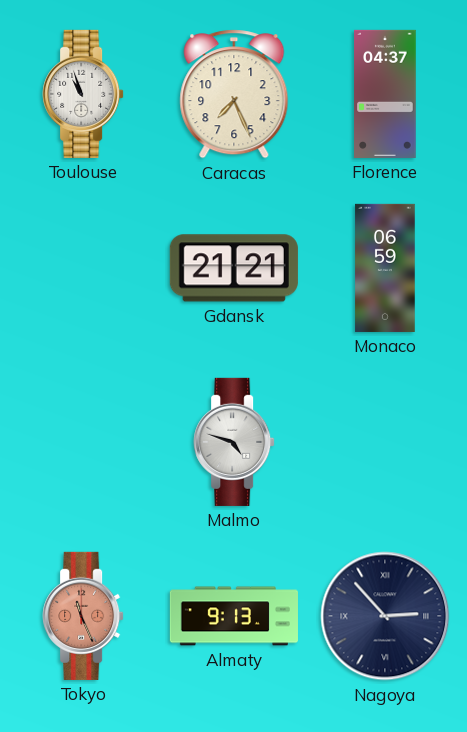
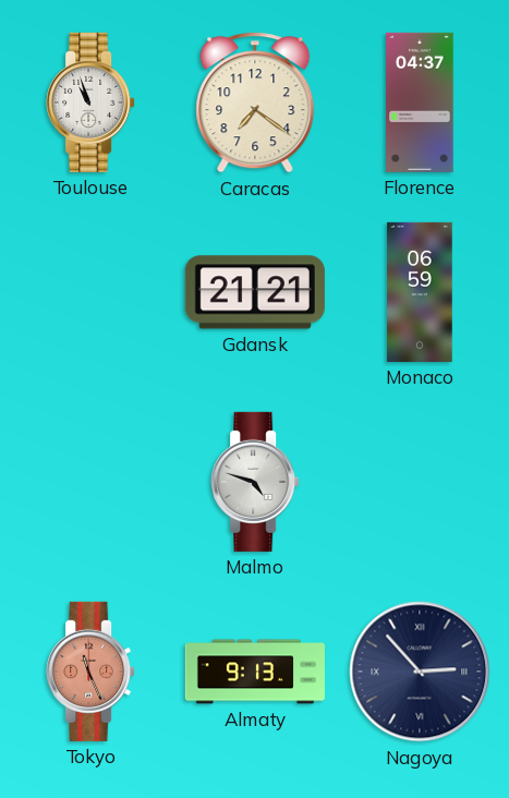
Caracas: 7:26 -> 7:21
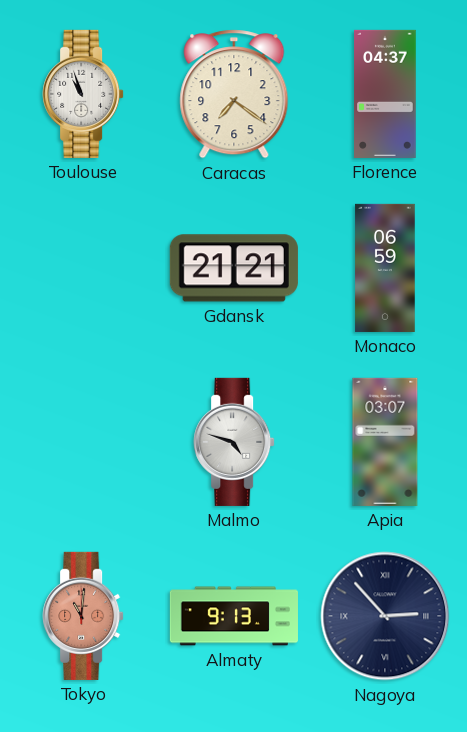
Apia: none -> 03:07
Tokyo: 11:26 -> 11:01
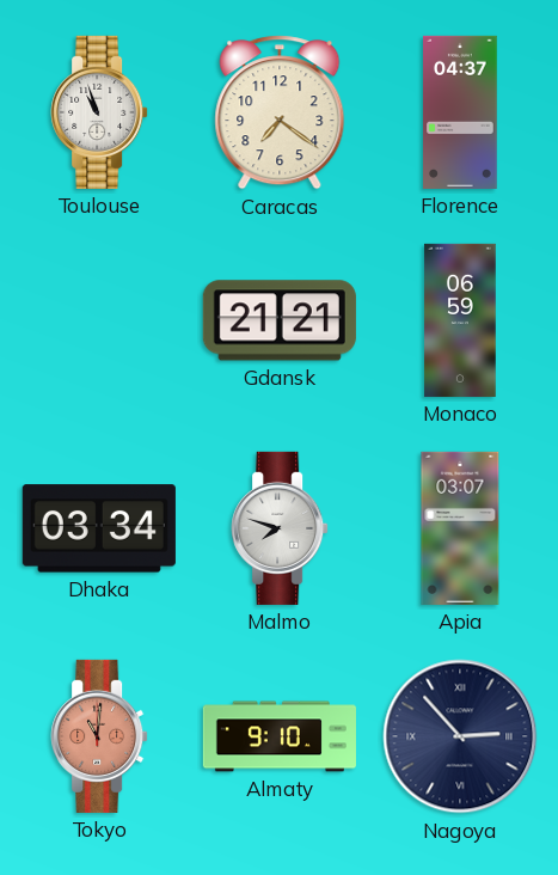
Dhaka: none -> 03:34
Malmo: 4:48 -> 7:48
Almaty: 9:13 -> 9:10
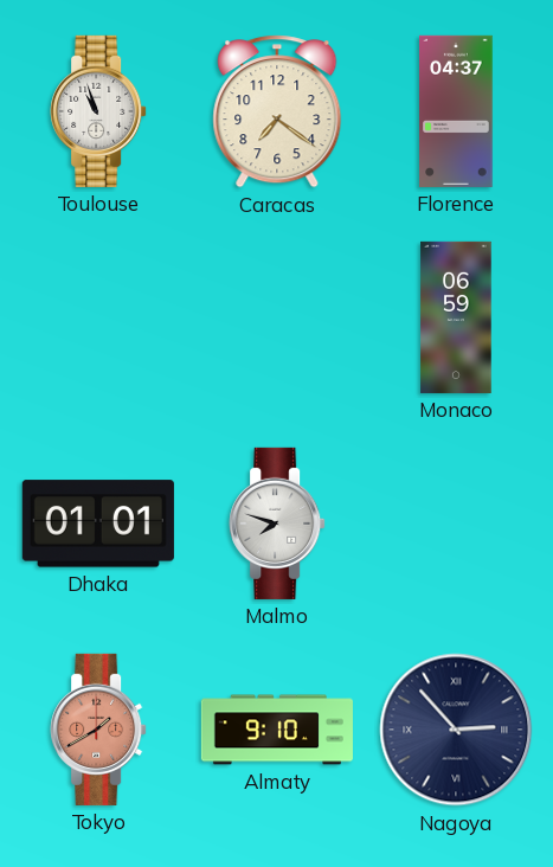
Gdansk: 21:21 -> none
Dhaka: 03:34 -> 01:01
Apia: 03:07 -> none
Tokyo: 11:01 -> 1:40
